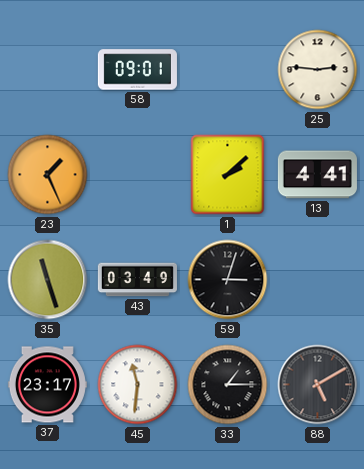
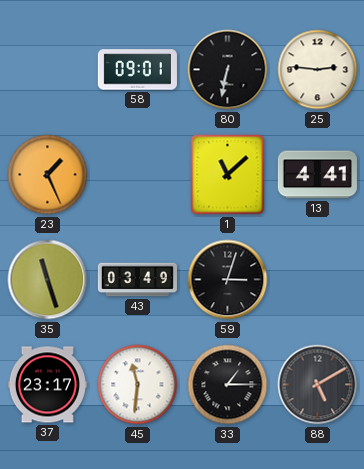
80: none -> 6:32
1: 2:08 -> 11:08
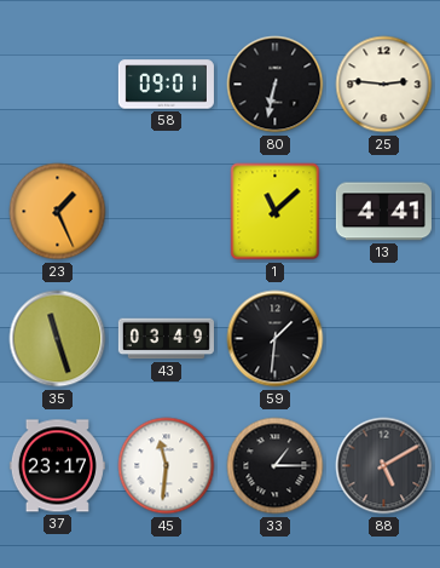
59: 3:03 -> 1:31
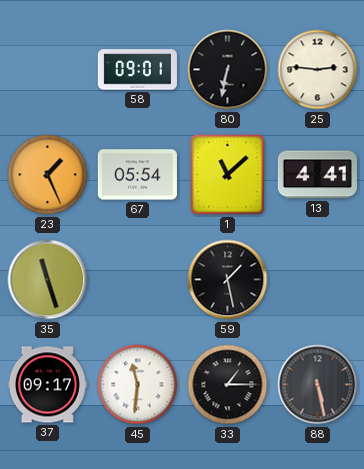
67: none -> 05:54
43: 03:49 -> none
59: 1:31 -> 1:28
37: 23:17 -> 09:17
88: 5:10 -> 5:28
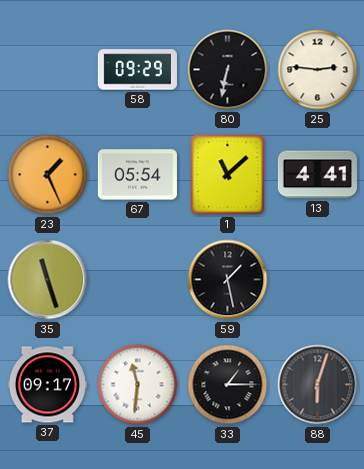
58: 09:01 -> 09:29
88: 5:28 -> 6:03
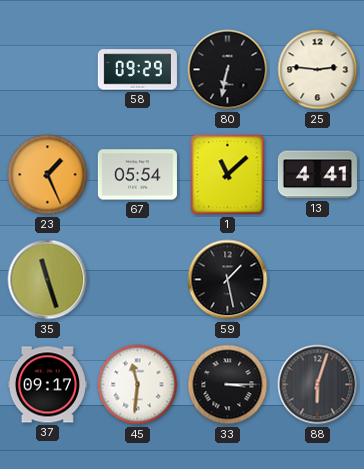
33: 1:15 -> 3:15
